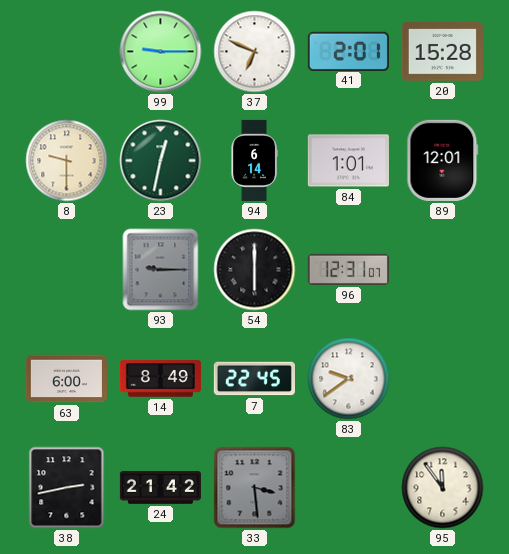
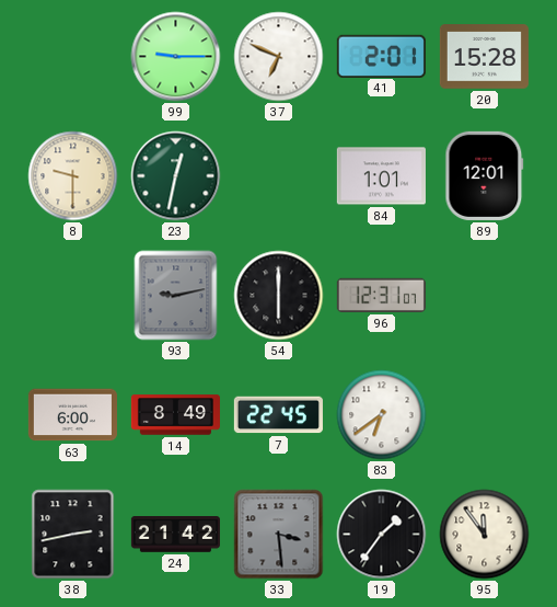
94: 6:14 -> none
93: 9:15 -> 9:13
83: 9:39 -> 6:39
19: none -> 1:36
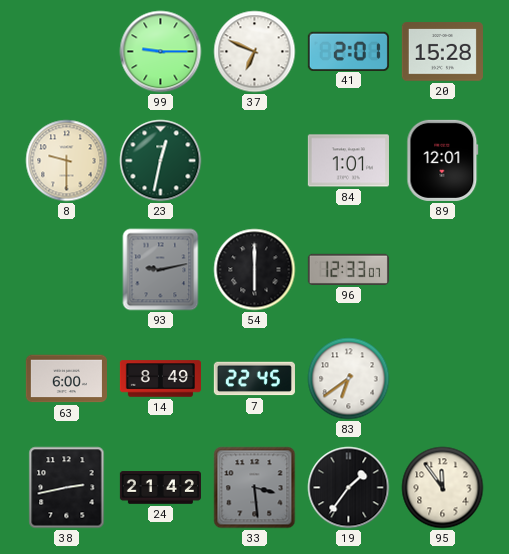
96: 12:31 -> 12:33
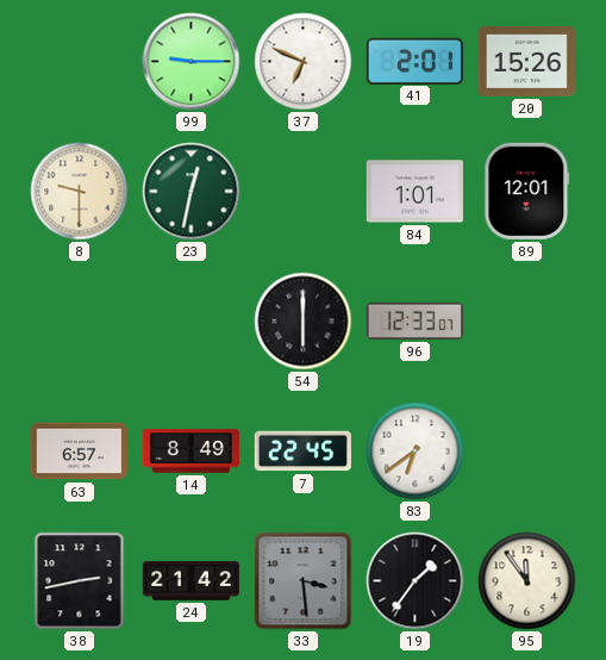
20: 15:28 -> 15:26
93: 9:13 -> none
63: 6:00 -> 6:57
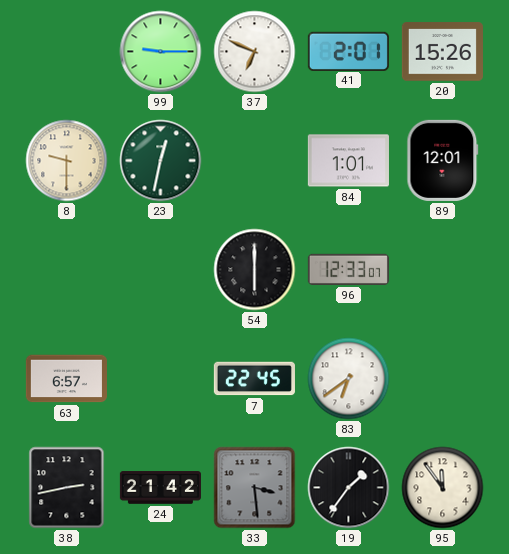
14: 8:49 -> none
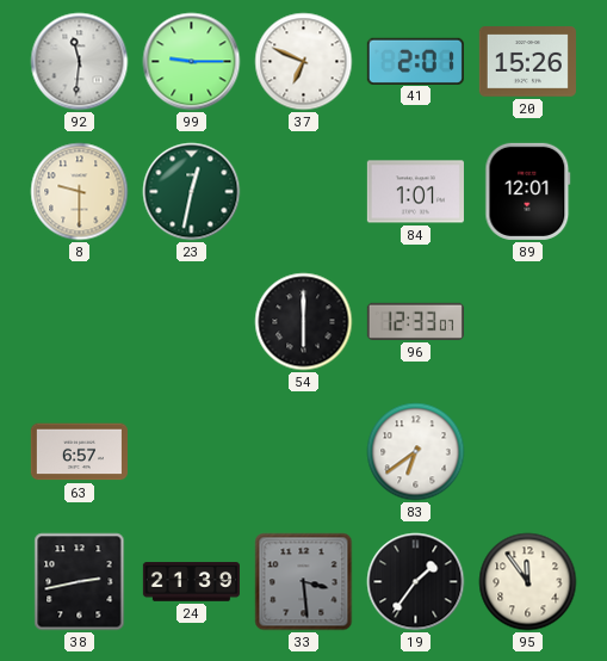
92: none -> 11:31
7: 22:45 -> none
24: 21:42 -> 21:39
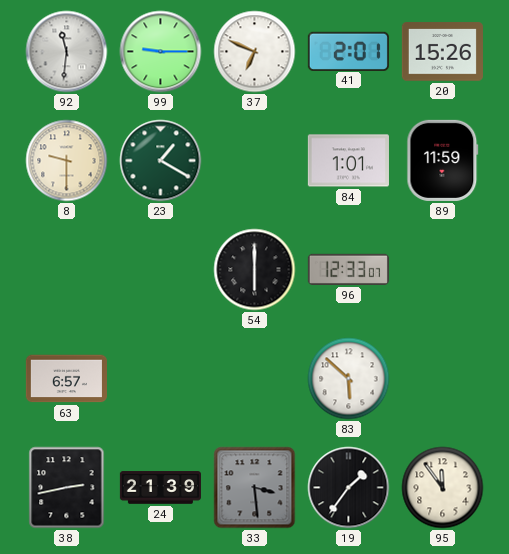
23: 12:32 -> 1:20
89: 12:01 -> 11:59
83: 6:39 -> 5:52
